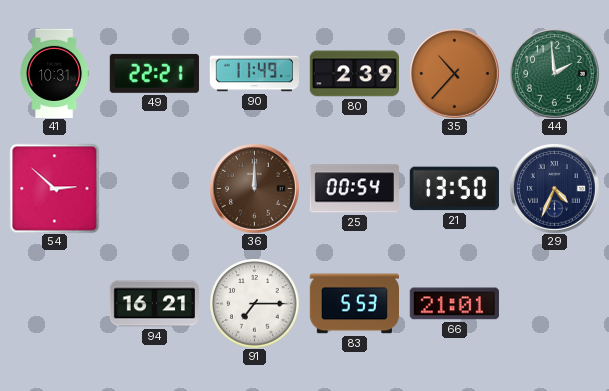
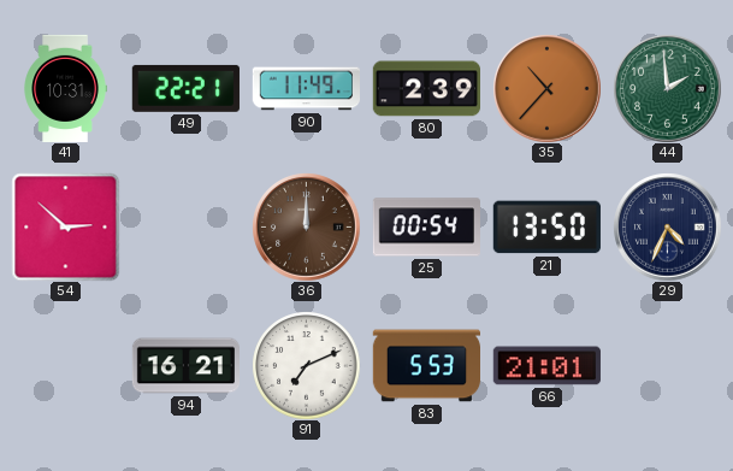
91: 7:15 -> 7:11
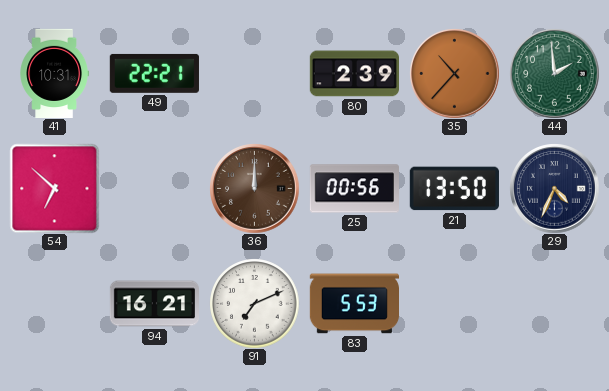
90: 11:49 -> none
54: 2:52 -> 6:52
25: 00:54 -> 00:56
66: 21:01 -> none
